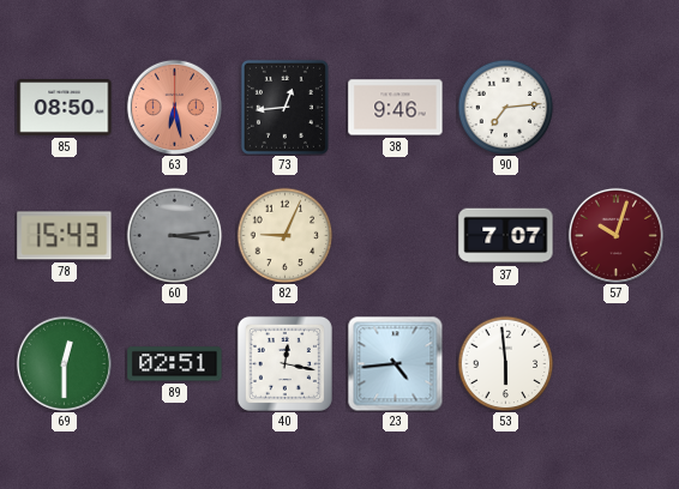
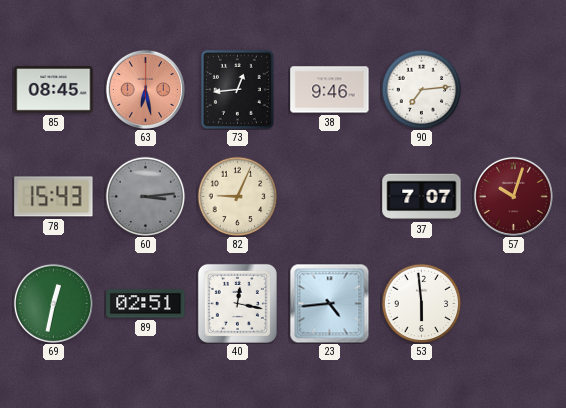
85: 08:50 -> 08:45
69: 12:30 -> 12:32
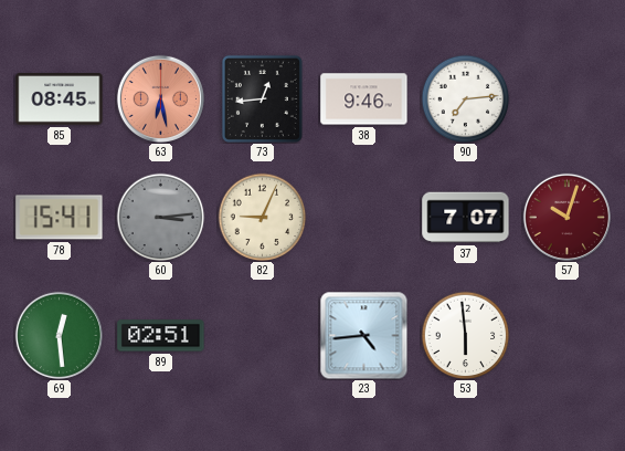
78: 15:43 -> 15:41
69: 12:32 -> 12:29
40: 12:17 -> none
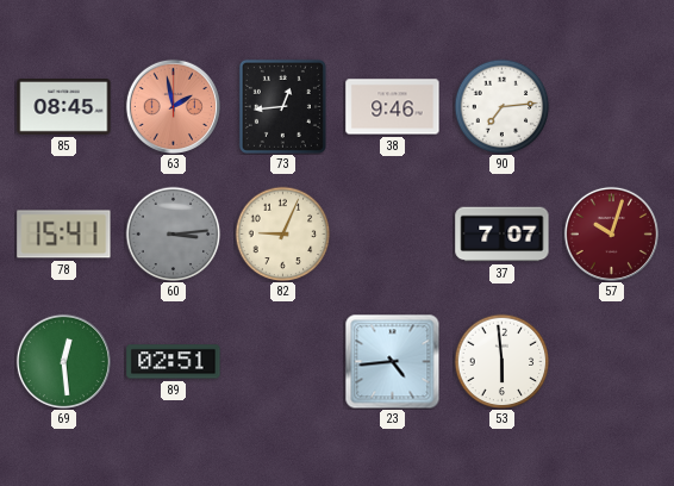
63: 6:28 -> 1:58
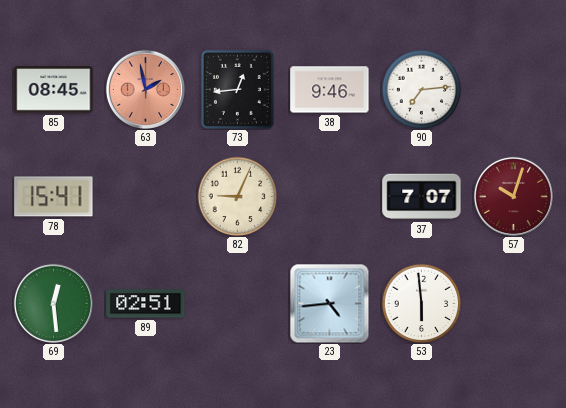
60: 3:14 -> none
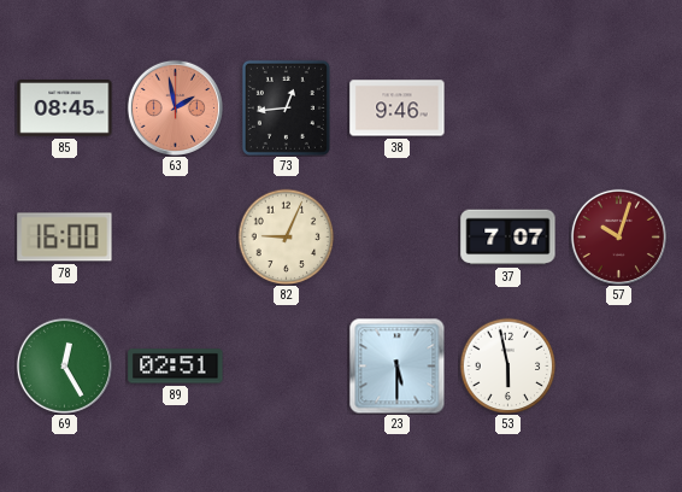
90: 7:14 -> none
78: 15:41 -> 16:00
69: 12:29 -> 12:25
23: 4:44 -> 5:30
53: 5:59 -> 5:58
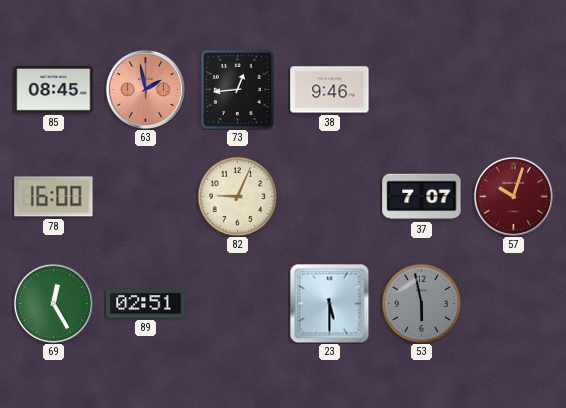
53 dial: white -> grey
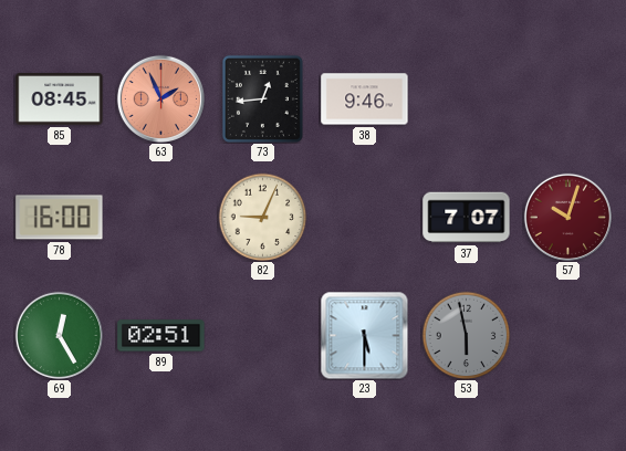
63: 1:58 -> 1:56
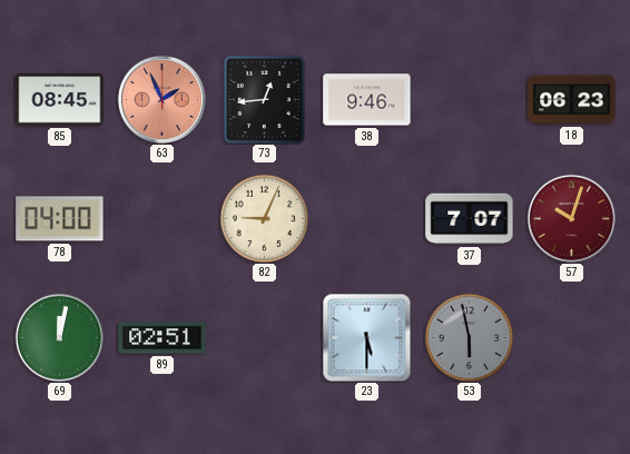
18: none -> 06:23
78: 16:00 -> 04:00
69: 12:25 -> 12:02
